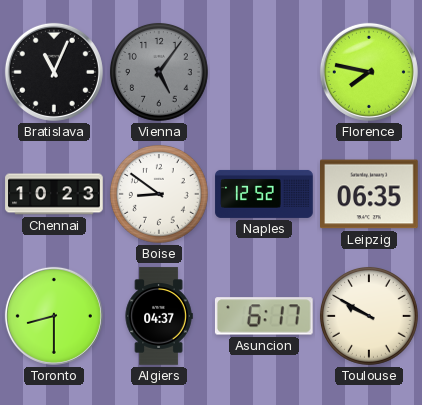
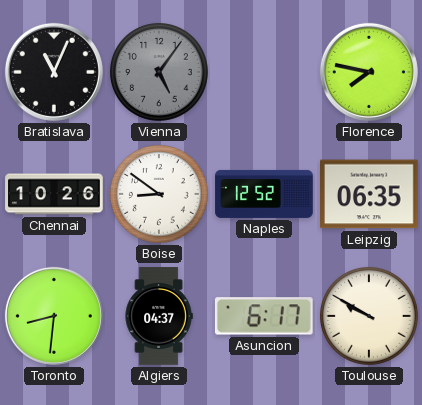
Chennai: 10:23 -> 10:26
Toronto: 8:30 -> 8:31
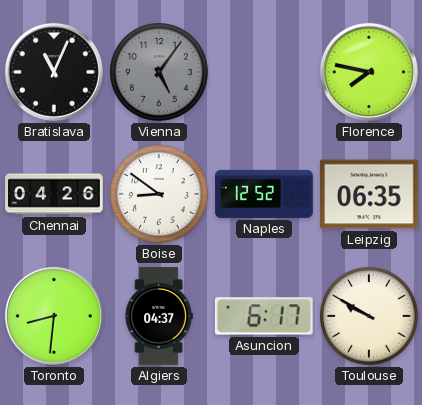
Chennai: 10:26 -> 04:26
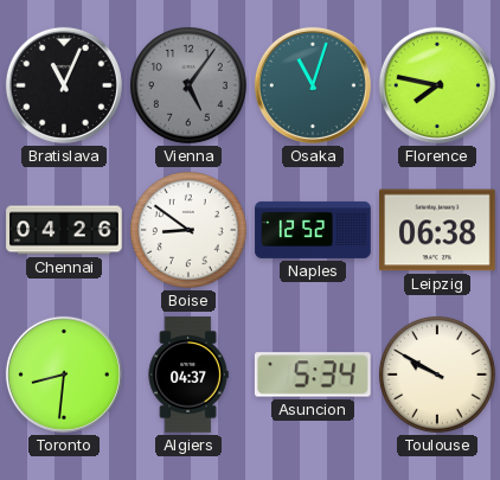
Osaka: none -> 11:03
Leipzig: 06:35 -> 06:38
Asuncion: 6:17 -> 5:34
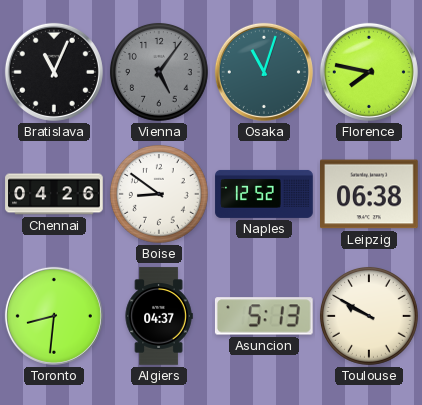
Asuncion: 5:34 -> 5:13
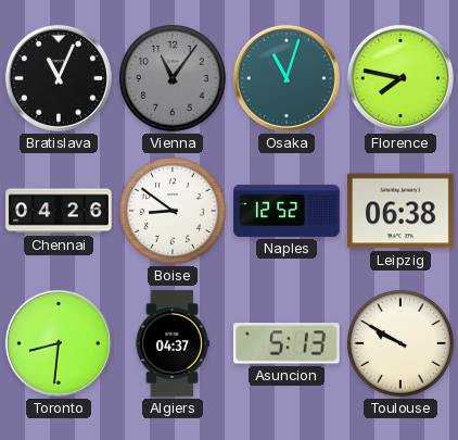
Vienna: 5:06 -> 11:06
